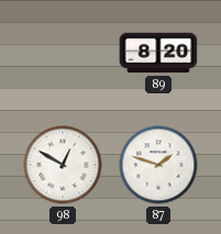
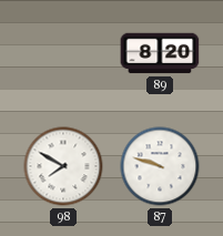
98: 12:50 -> 7:50
87: 1:48 -> 9:48
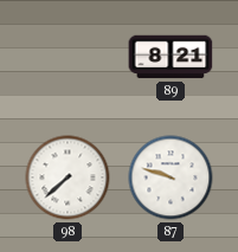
89: 8:20 -> 8:21
98: 7:50 -> 7:38
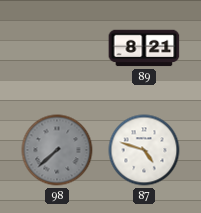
98 dial: white -> grey
87: 9:48 -> 4:48
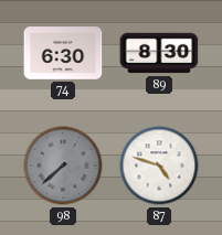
74: none -> 6:30
89: 8:21 -> 8:30
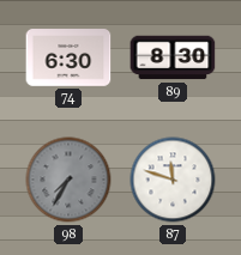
98: 7:38 -> 7:35
87: 4:48 -> 11:48
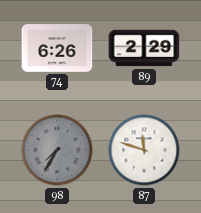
74: 6:30 -> 6:26
89: 8:30 -> 2:29
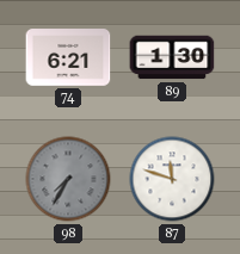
74: 6:26 -> 6:21
89: 2:29 -> 1:30
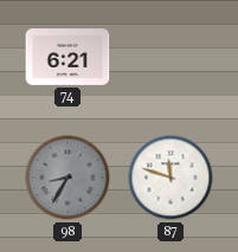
89: 1:30 -> none
98: 7:35 -> 8:35
